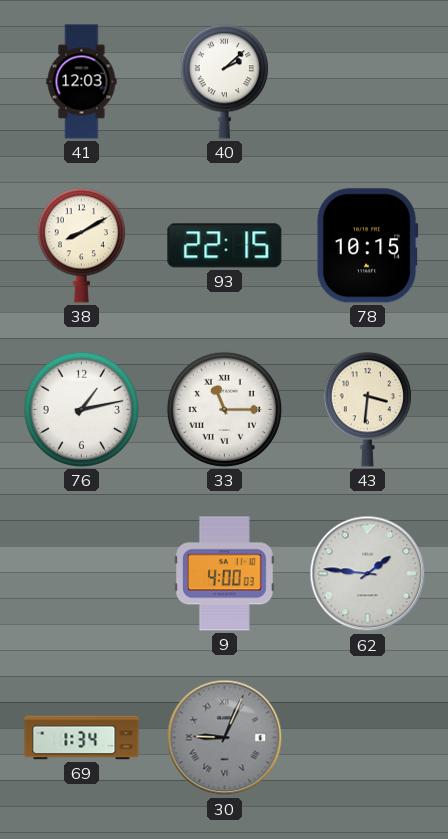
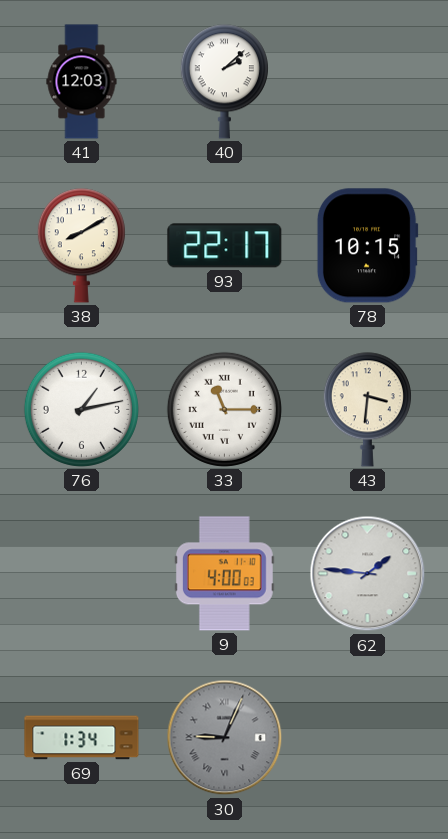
93: 22:15 -> 22:17
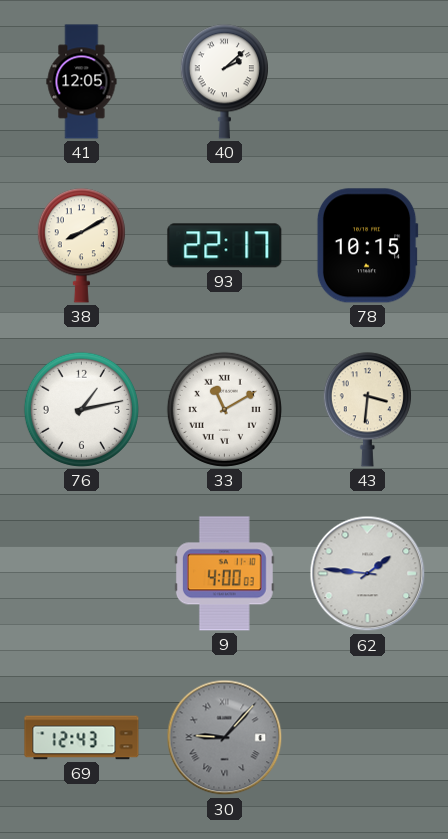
41: 12:03 -> 12:05
33: 11:15 -> 11:10
69: 1:34 -> 12:43
30: 9:04 -> 9:07
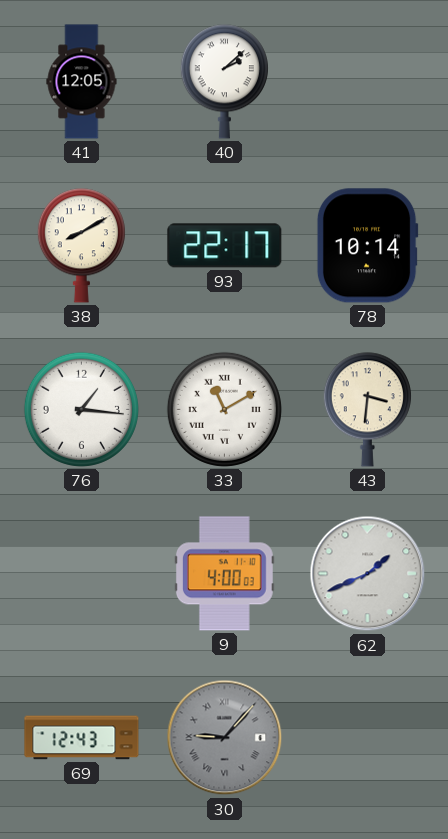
78: 10:15 -> 10:14
76: 1:13 -> 1:16
62: 1:46 -> 1:41
